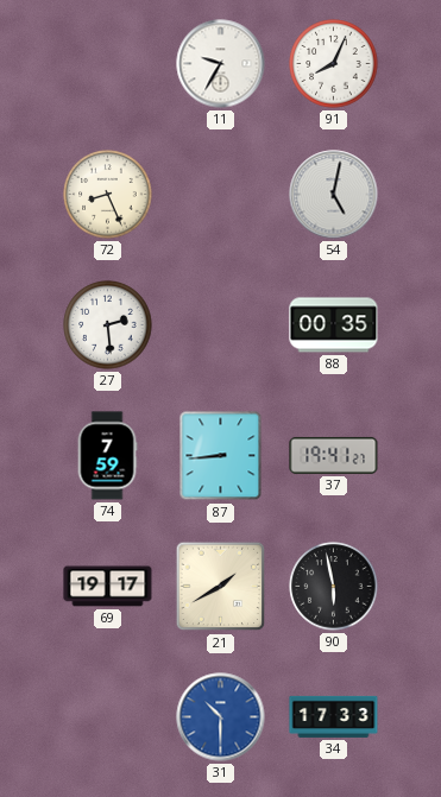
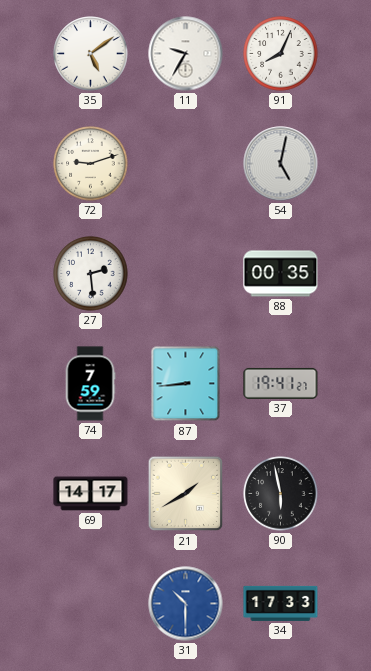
35: none -> 5:09
72: 8:26 -> 9:12
69: 19:17 -> 14:17
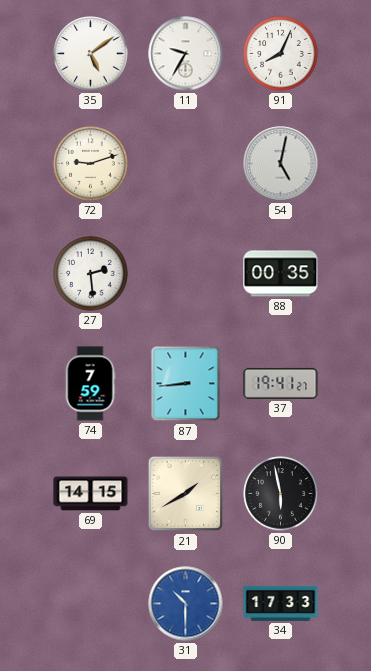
69: 14:17 -> 14:15
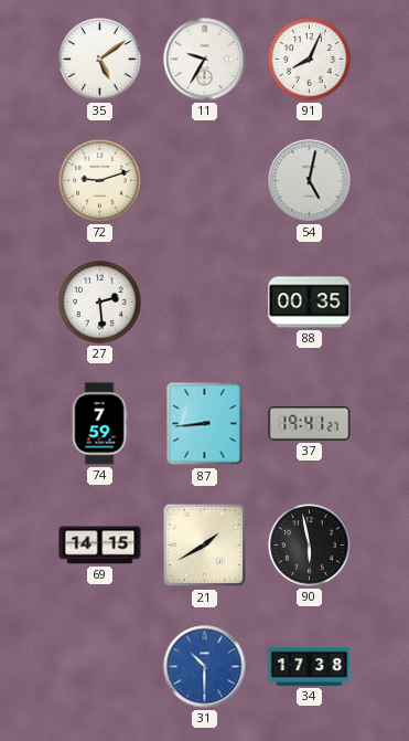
34: 17:33 -> 17:38
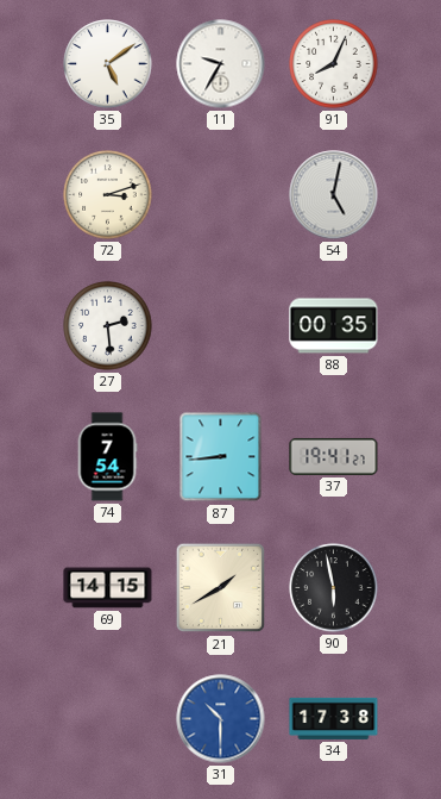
72: 9:12 -> 3:12
74: 7:59 -> 7:54
